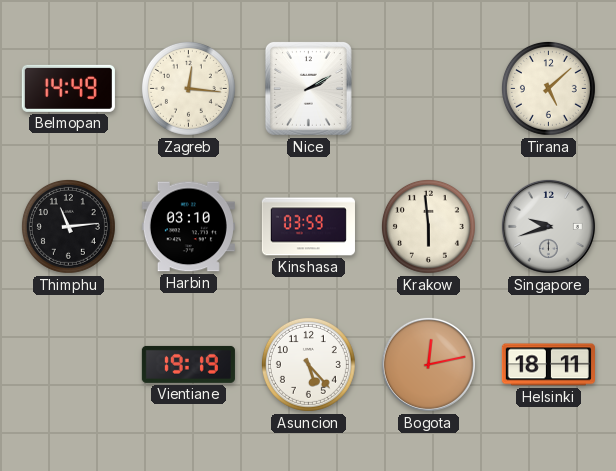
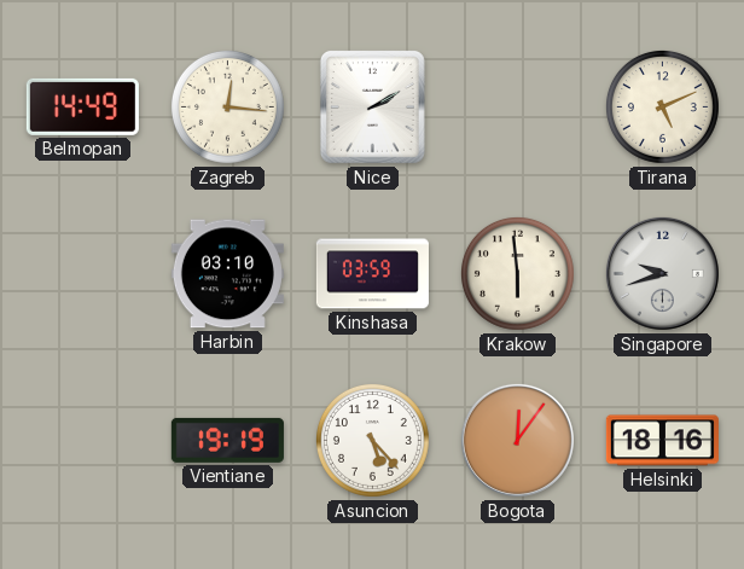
Tirana: 5:08 -> 5:11
Thimphu: 11:14 -> none
Bogota: 12:13 -> 12:06
Helsinki: 18:11 -> 18:16
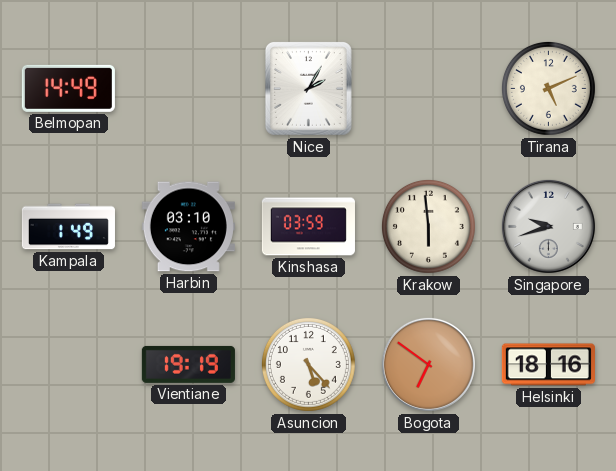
Zagreb: 12:16 -> none
Nice: 2:10 -> 2:05
Kampala: none -> 1:49
Bogota: 12:06 -> 6:51
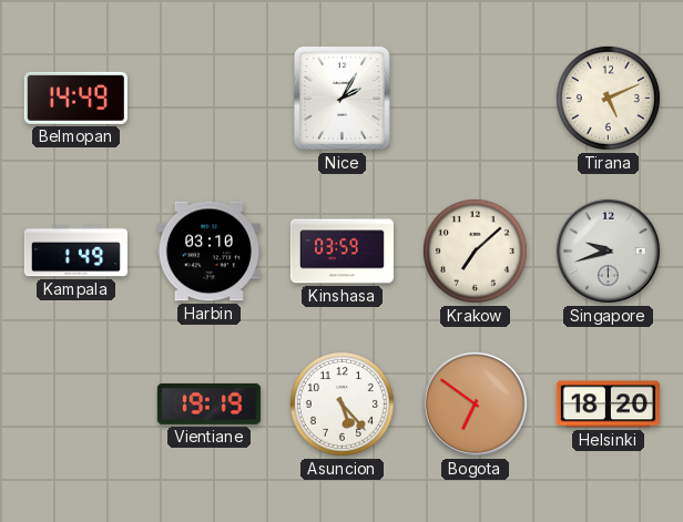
Krakow: 5:59 -> 7:08
Helsinki: 18:16 -> 18:20
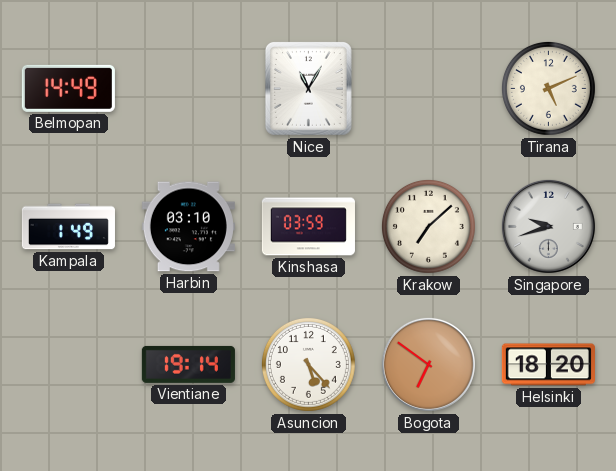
Nice: 2:05 -> 11:05
Vientiane: 19:19 -> 19:14
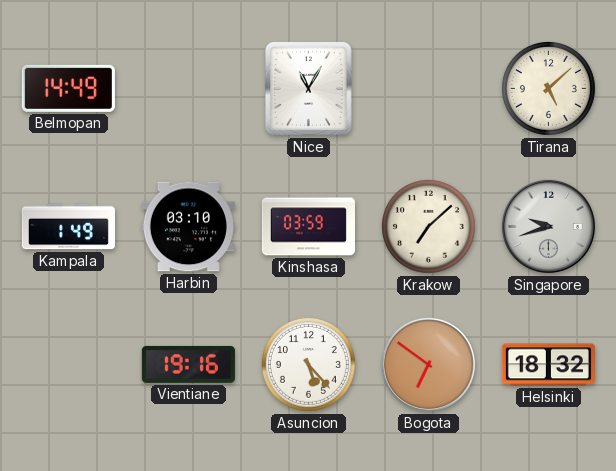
Tirana: 5:11 -> 5:08
Vientiane: 19:14 -> 19:16
Helsinki: 18:20 -> 18:32
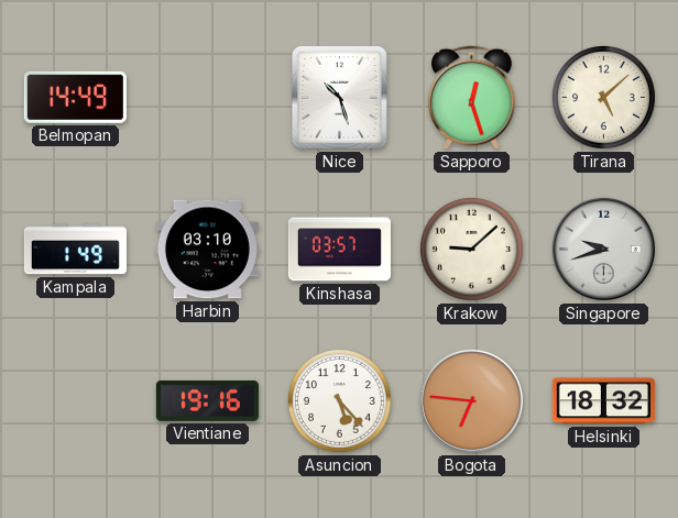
Nice: 11:05 -> 10:27
Sapporo: none -> 12:27
Kinshasa: 03:59 -> 03:57
Krakow: 7:08 -> 9:08
Bogota: 6:51 -> 6:46
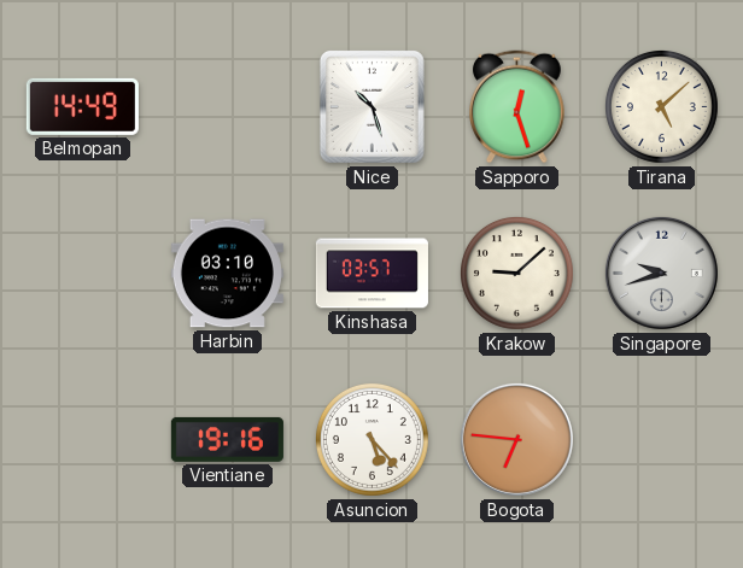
Kampala: 1:49 -> none
Helsinki: 18:32 -> none
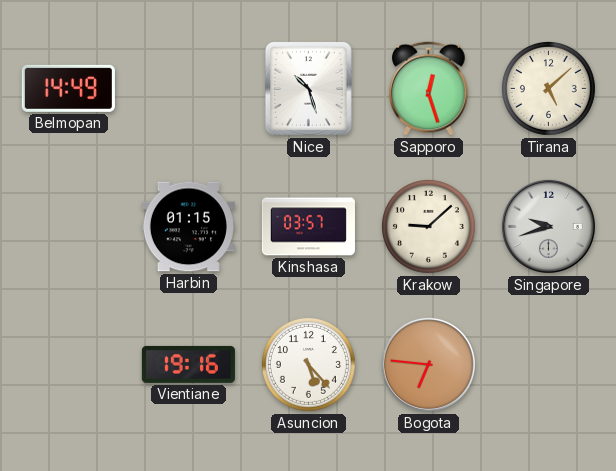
Harbin: 03:10 -> 01:15
